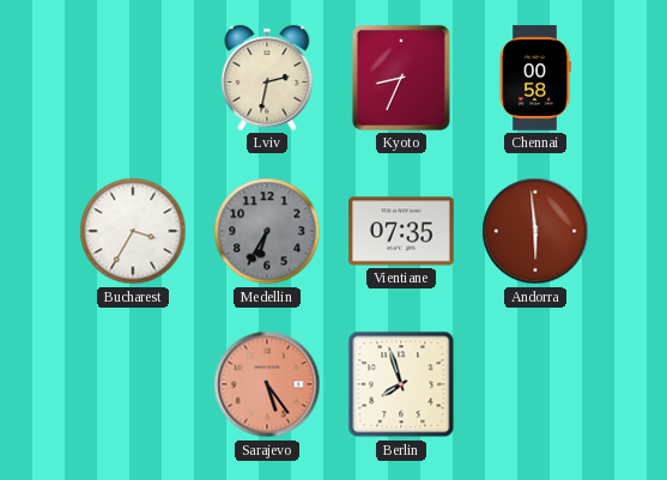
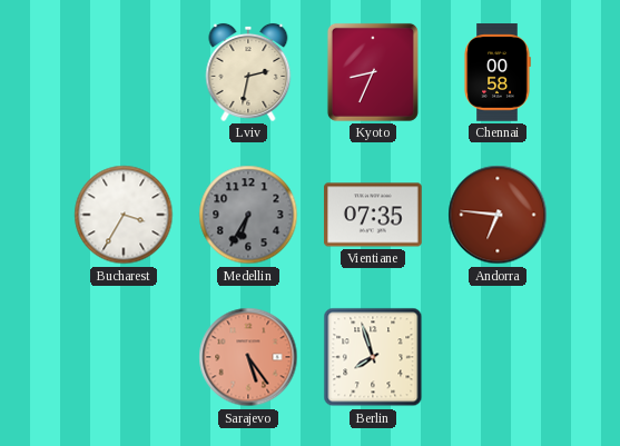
Andorra: 5:59 -> 6:46
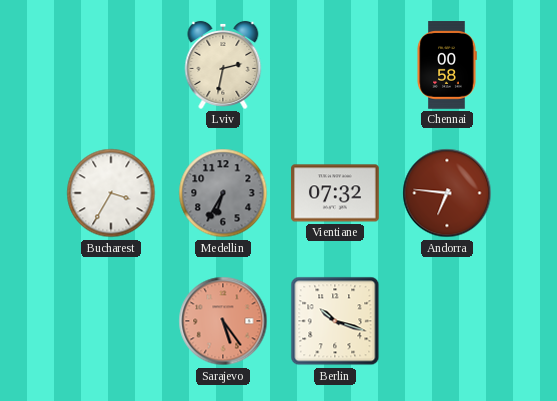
Kyoto: 8:34 -> none
Vientiane: 07:35 -> 07:32
Berlin: 7:57 -> 10:18
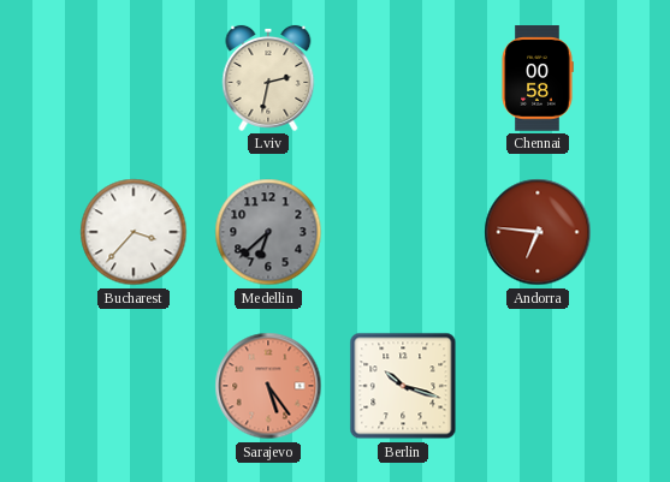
Bucharest: 3:35 -> 3:37
Medellin: 6:35 -> 6:38
Vientiane: 07:32 -> none
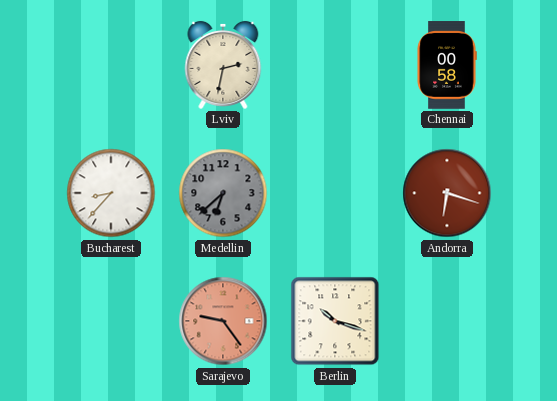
Bucharest: 3:37 -> 8:37
Andorra: 6:46 -> 6:18
Sarajevo: 5:24 -> 9:24
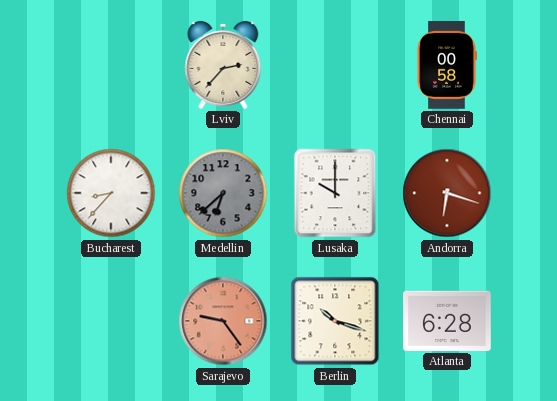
Lviv: 2:32 -> 2:37
Lusaka: none -> 10:00
Atlanta: none -> 6:28
